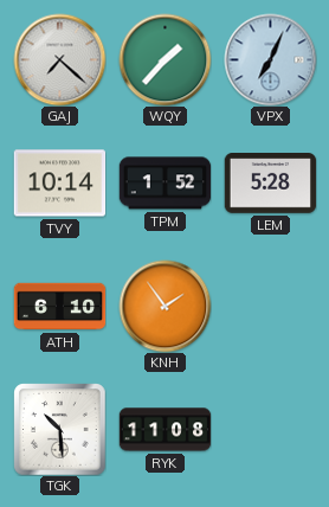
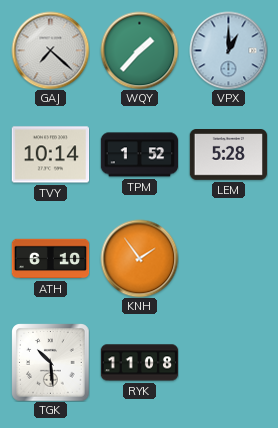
VPX: 7:04 -> 1:00
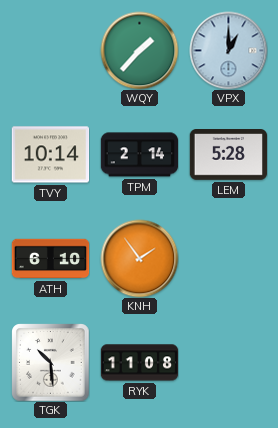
GAJ: 7:22 -> none
TPM: 1:52 -> 2:14
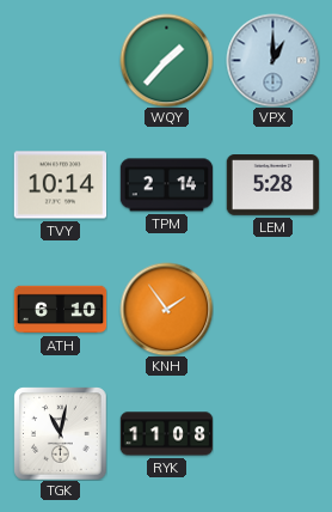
TGK: 10:29 -> 11:02
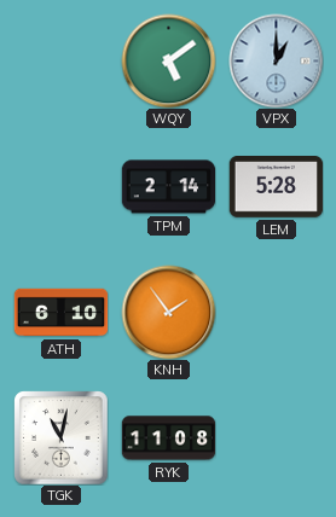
WQY: 1:37 -> 5:09
TVY: 10:14 -> none
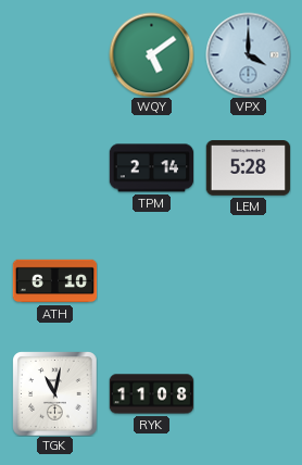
VPX: 1:00 -> 4:00
KNH: 1:54 -> none
